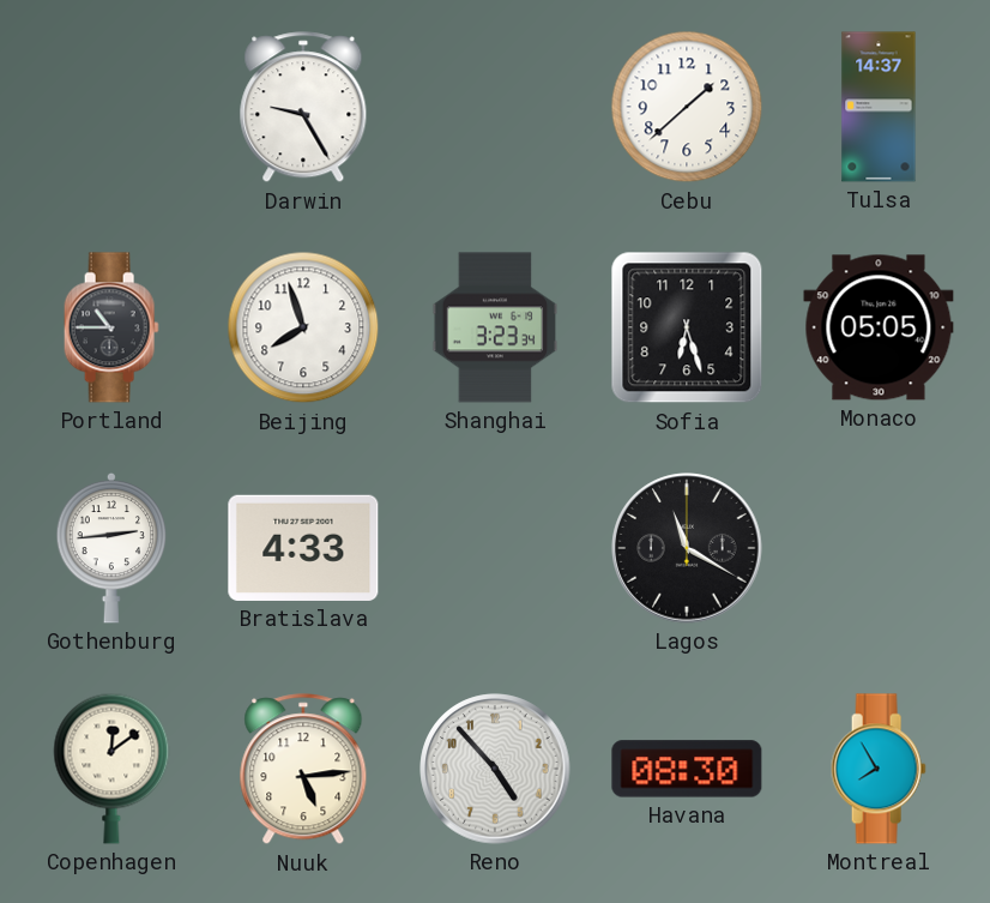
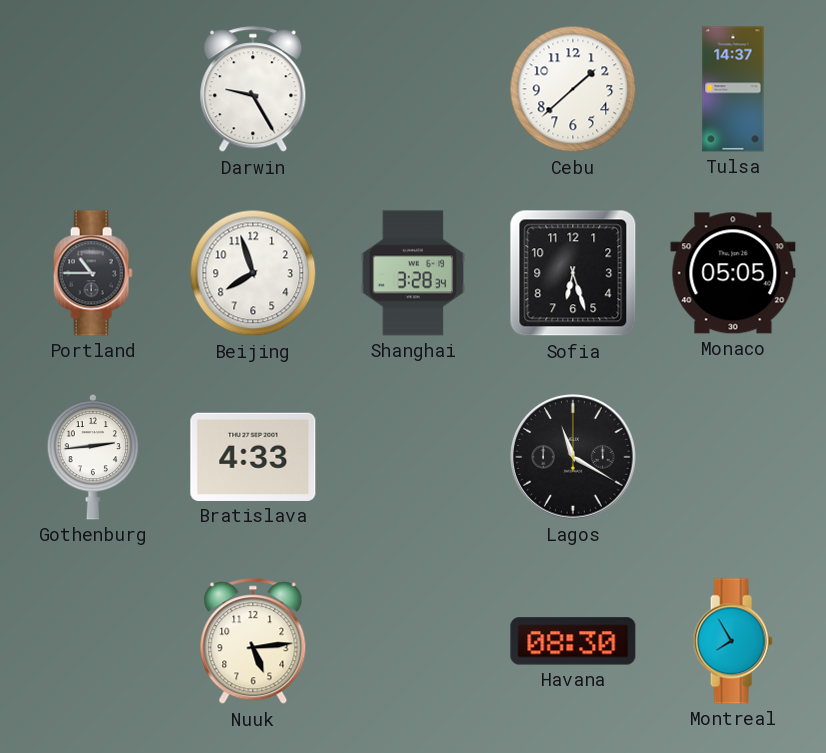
Shanghai: 3:23 -> 3:28
Copenhagen: 12:09 -> none
Reno: 4:53 -> none
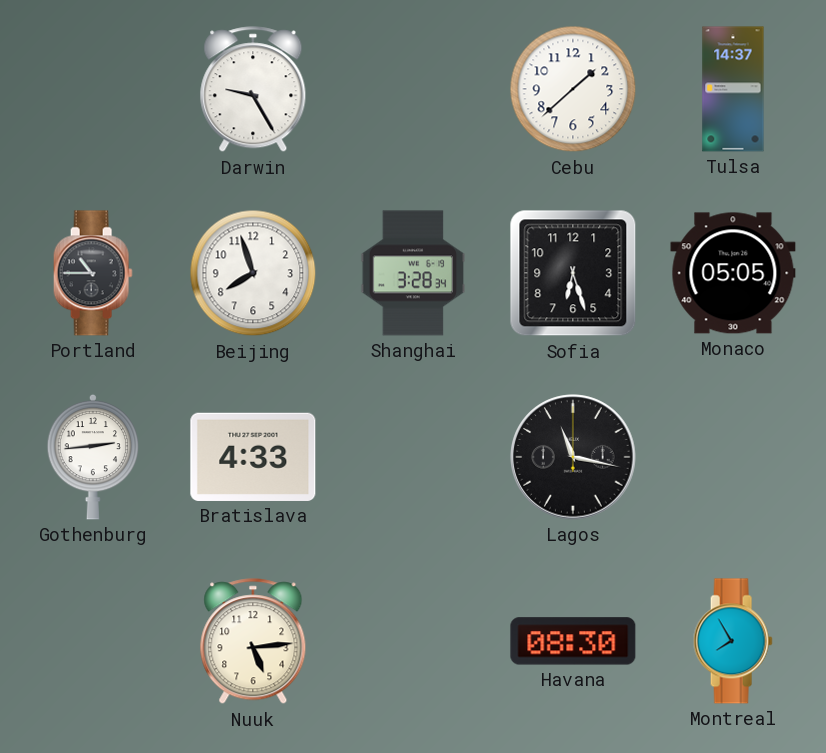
Lagos: 11:20 -> 11:17
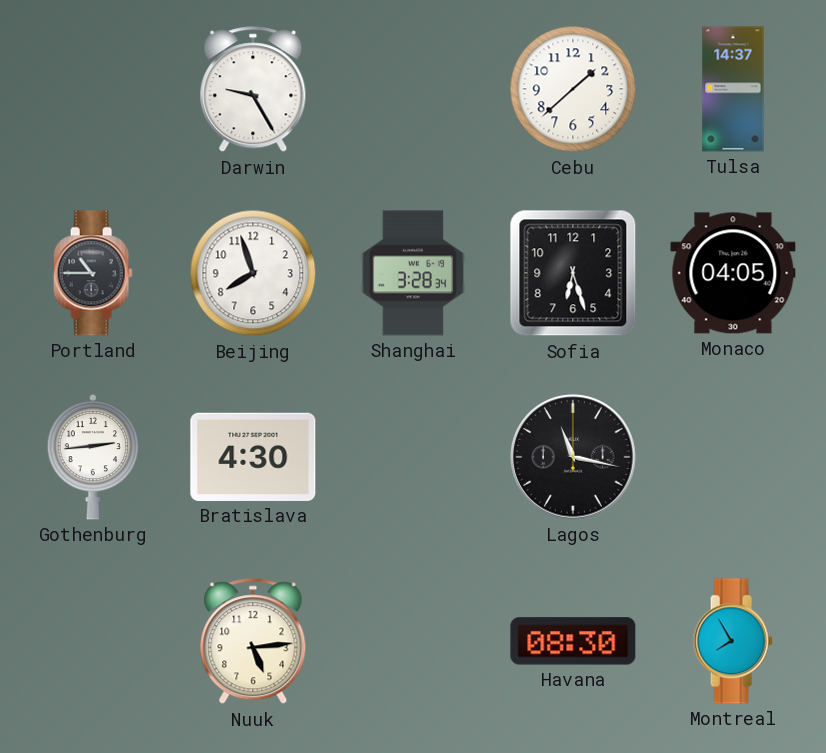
Monaco: 05:05 -> 04:05
Bratislava: 4:33 -> 4:30
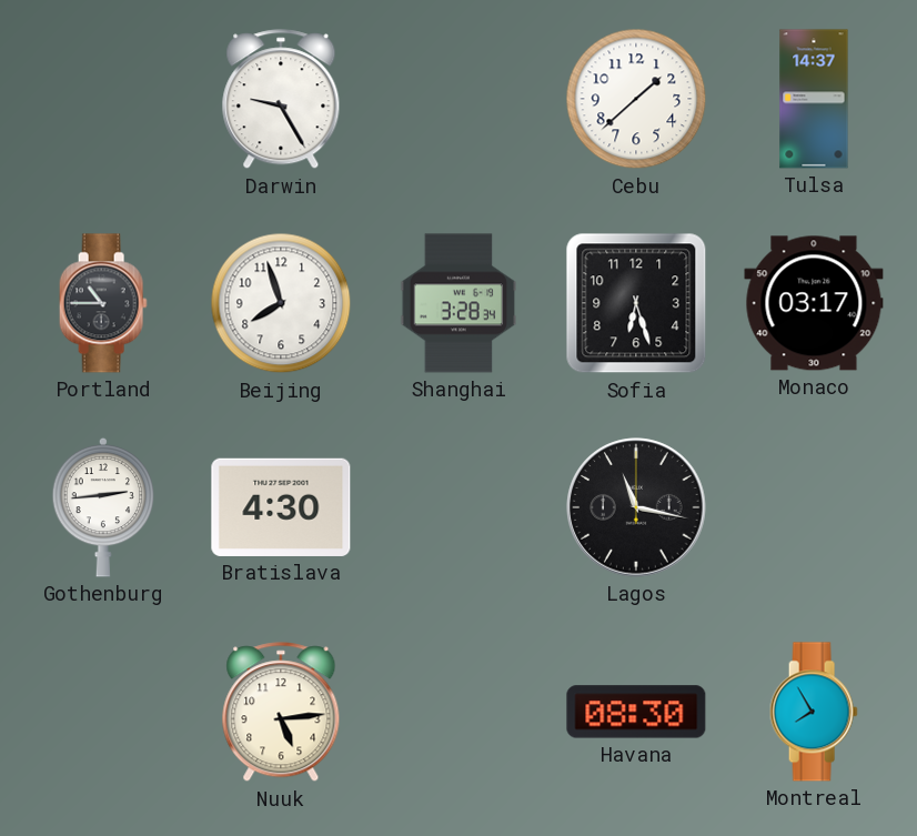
Monaco: 04:05 -> 03:17
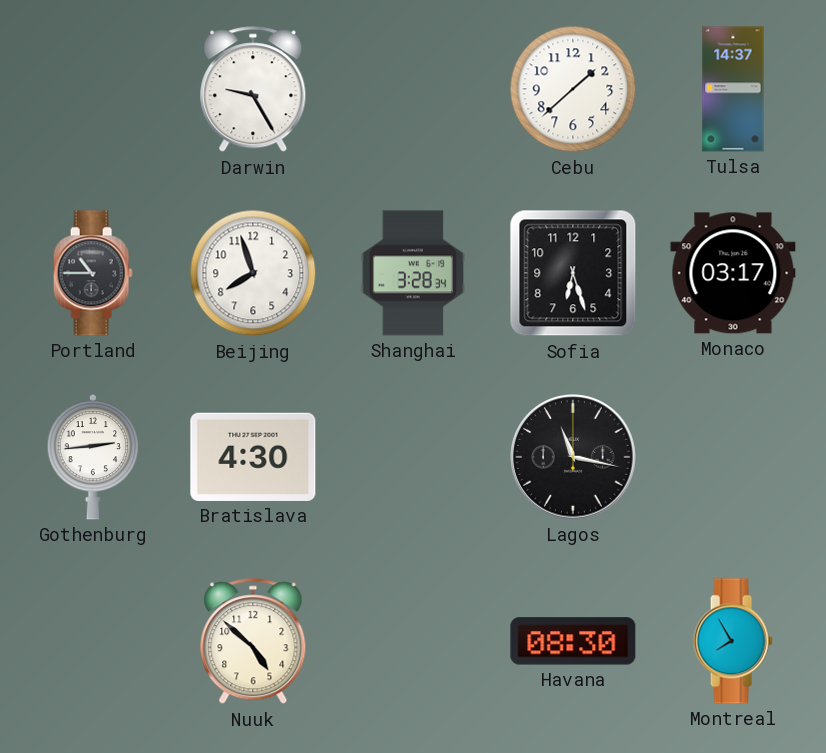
Nuuk: 5:14 -> 4:52
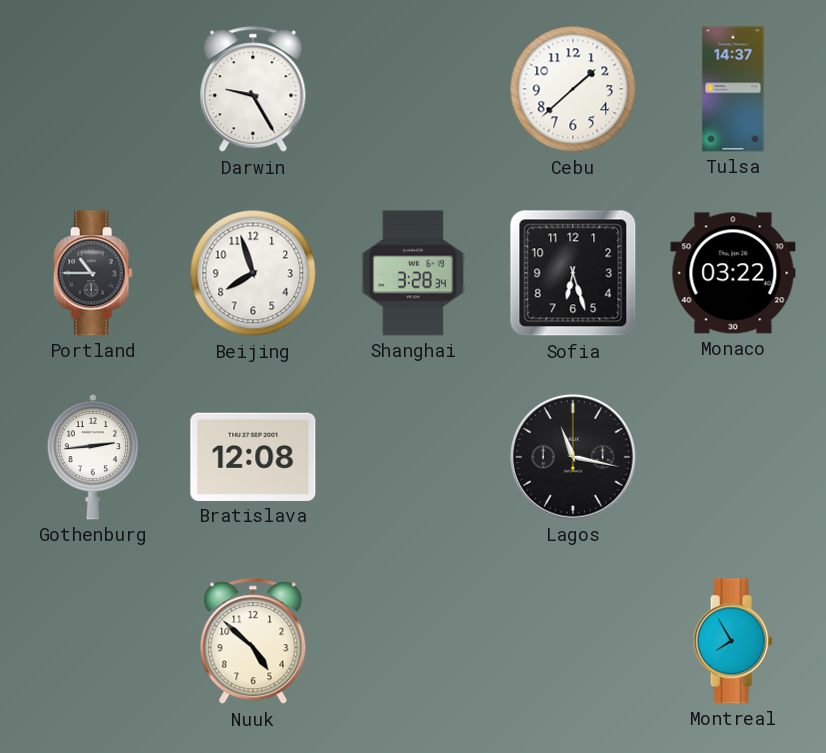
Monaco: 03:17 -> 03:22
Bratislava: 4:30 -> 12:08
Havana: 08:30 -> none
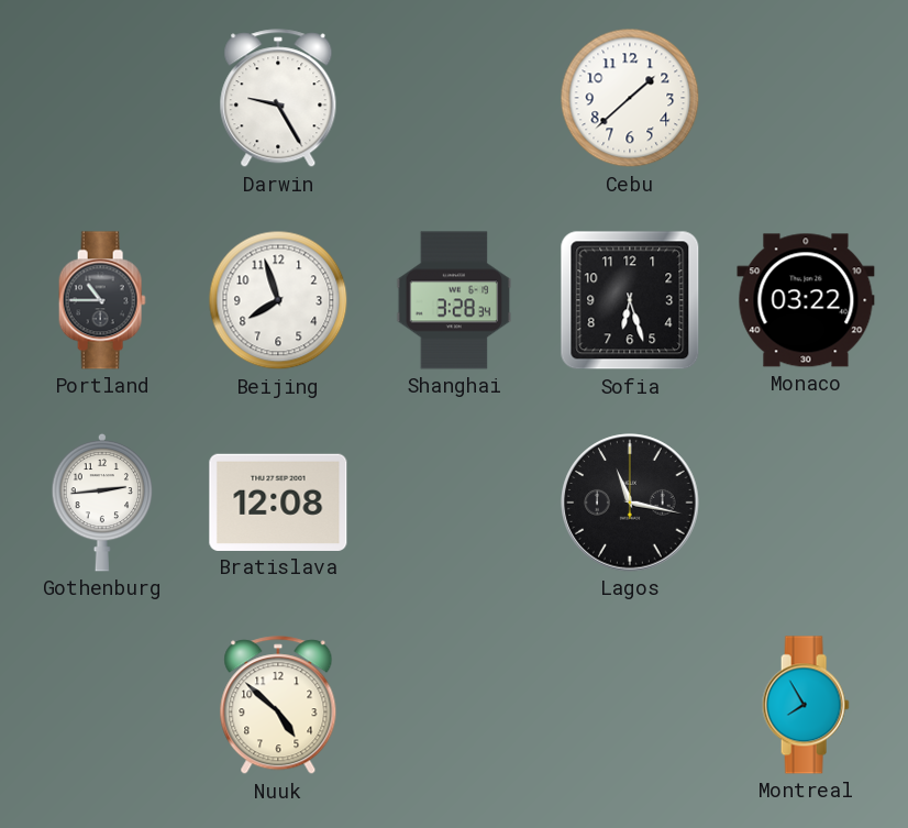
Tulsa: 14:37 -> none
